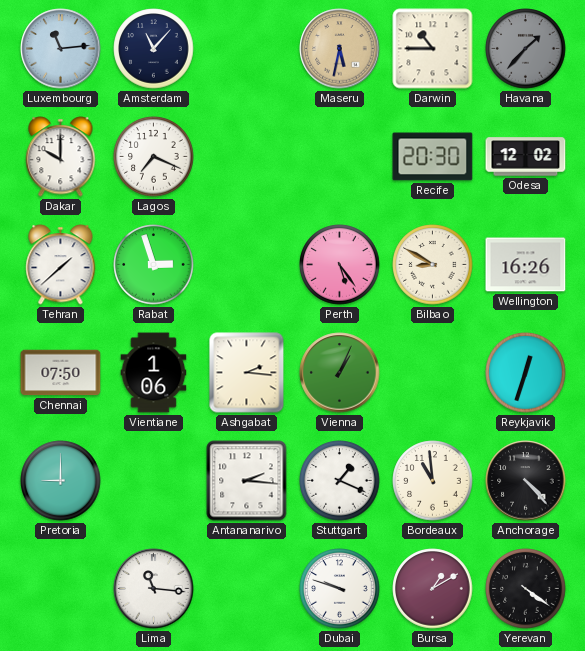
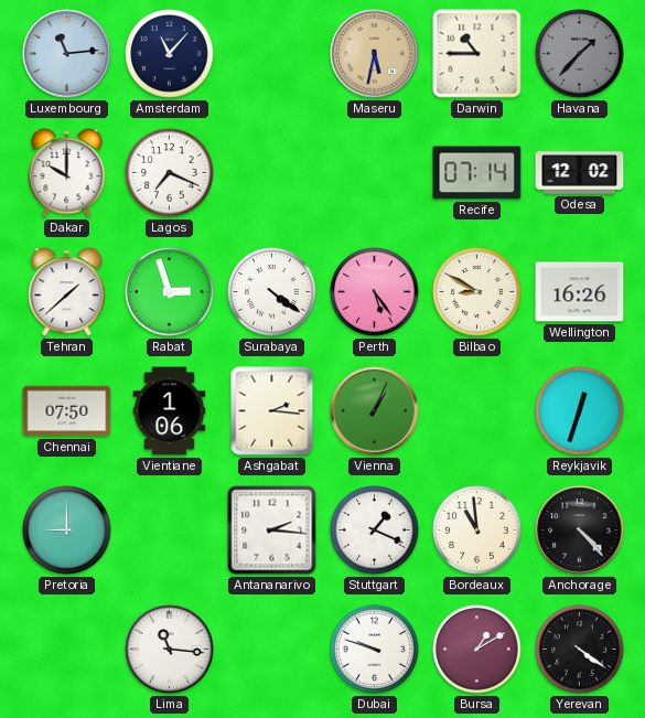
Recife: 20:30 -> 07:14
Surabaya: none -> 4:21
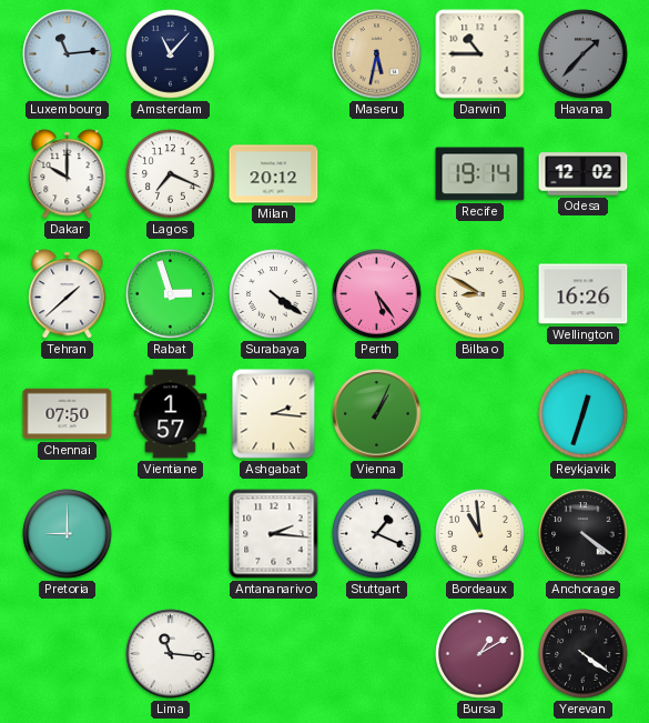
Milan: none -> 20:12
Recife: 07:14 -> 19:14
Vientiane: 1:06 -> 1:57
Anchorage: 4:23 -> 4:21
Dubai: 9:48 -> none
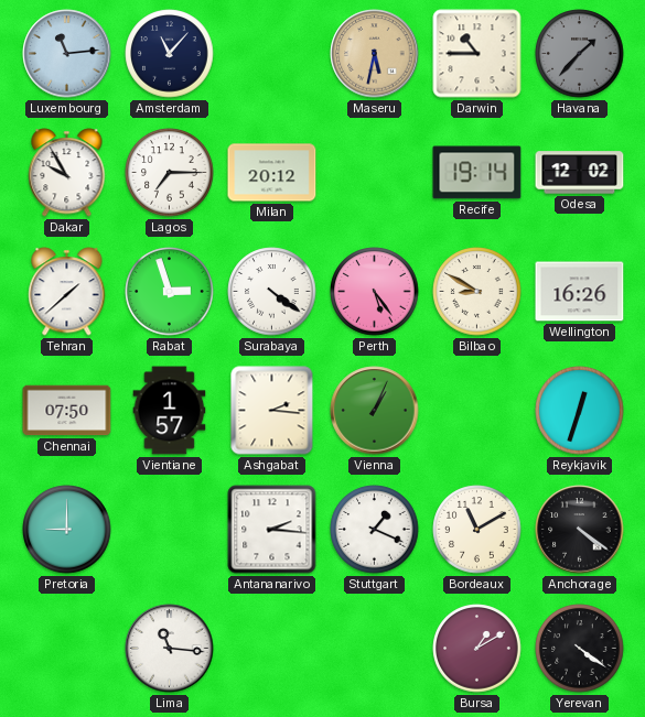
Dakar: 10:00 -> 9:55
Lagos: 7:19 -> 7:15
Bordeaux: 10:59 -> 11:10
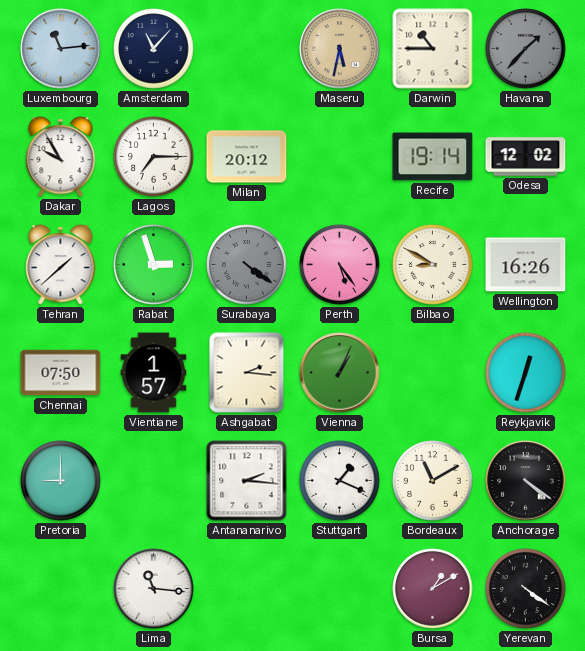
Surabaya dial: white -> grey
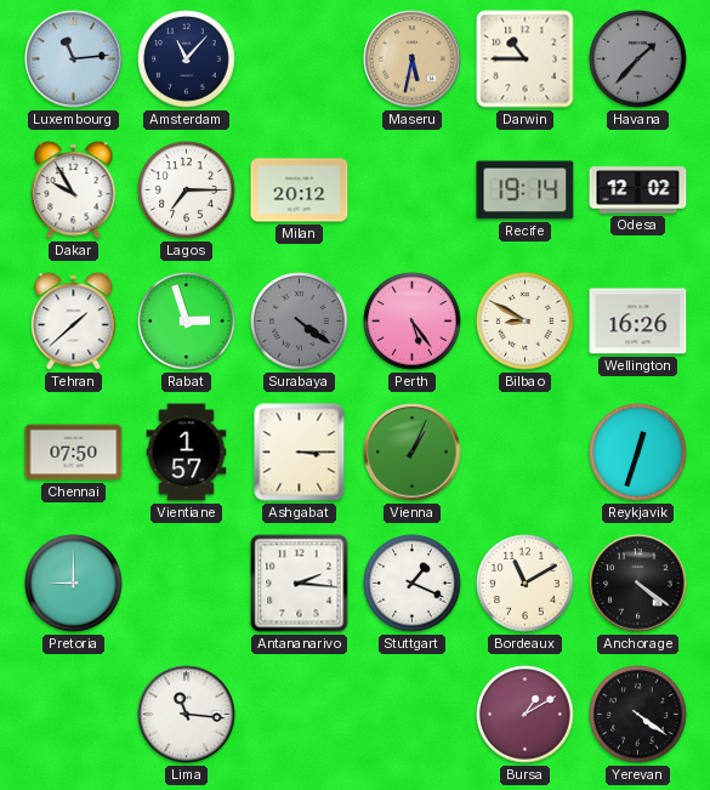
Ashgabat: 2:16 -> 3:15
